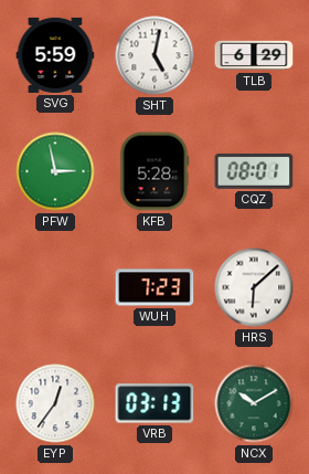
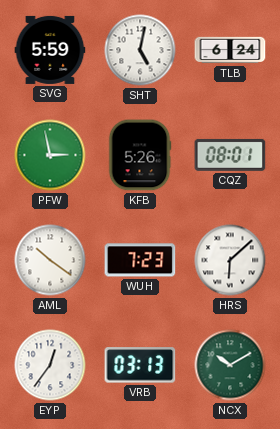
TLB: 6:29 -> 6:24
KFB: 5:28 -> 5:26
AML: none -> 10:21
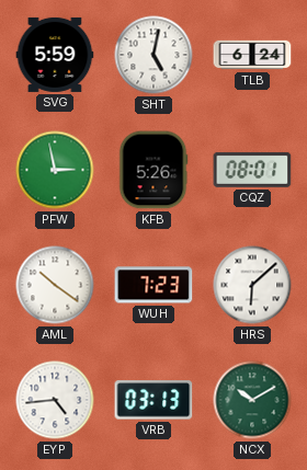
EYP: 12:36 -> 4:44
